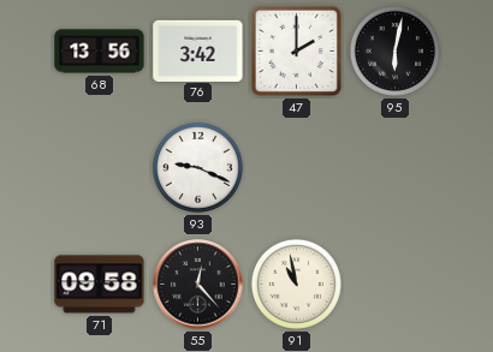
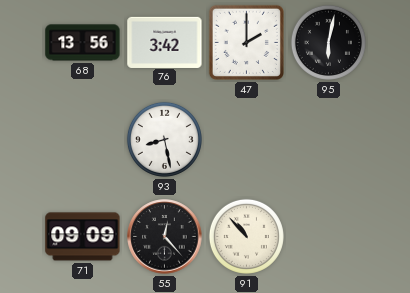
93: 9:19 -> 8:28
71: 09:58 -> 09:09
91: 10:58 -> 10:53
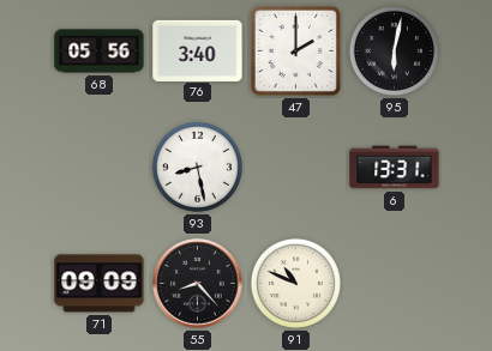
68: 13:56 -> 05:56
76: 3:42 -> 3:40
6: none -> 13:31
55: 12:23 -> 8:23
91: 10:53 -> 10:49
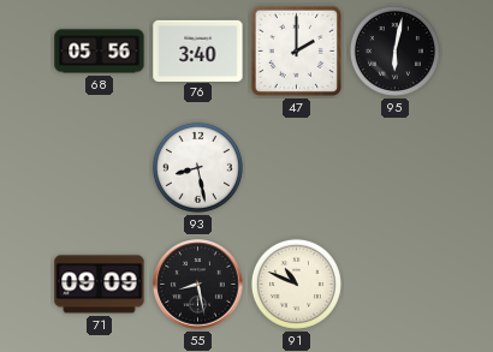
6: 13:31 -> none
55: 8:23 -> 8:28
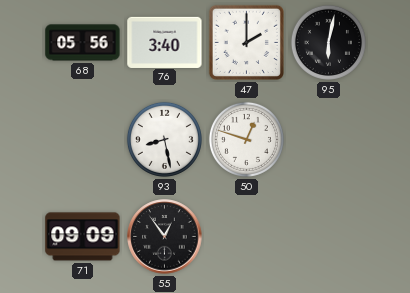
50: none -> 12:48
55: 8:28 -> 12:54
91: 10:49 -> none
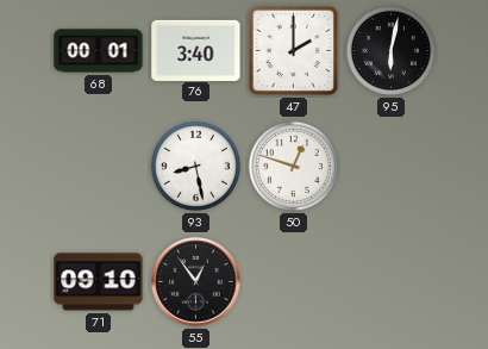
68: 05:56 -> 00:01
71: 09:09 -> 09:10
